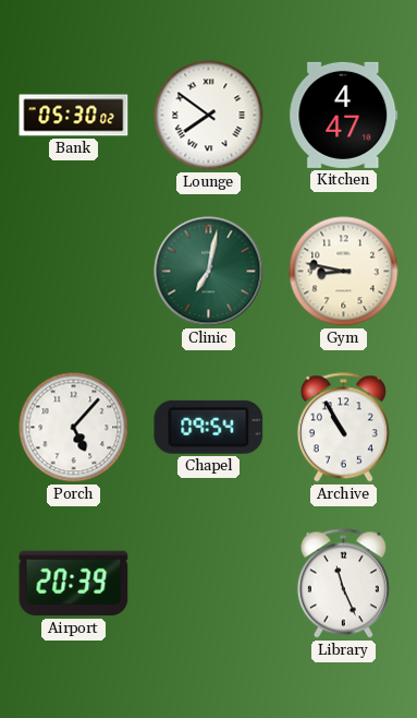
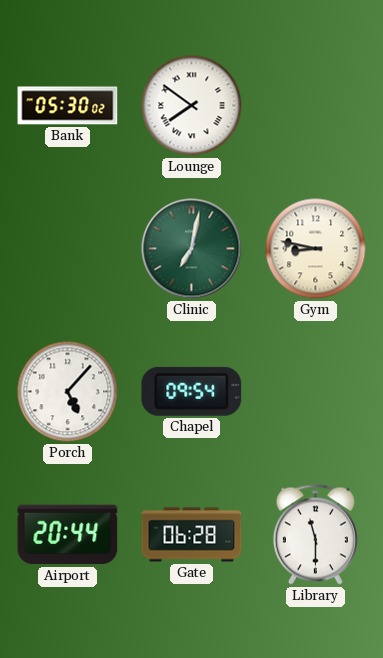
Kitchen: 4:47 -> none
Archive: 10:55 -> none
Airport: 20:39 -> 20:44
Gate: none -> 06:28
Library: 11:26 -> 11:30
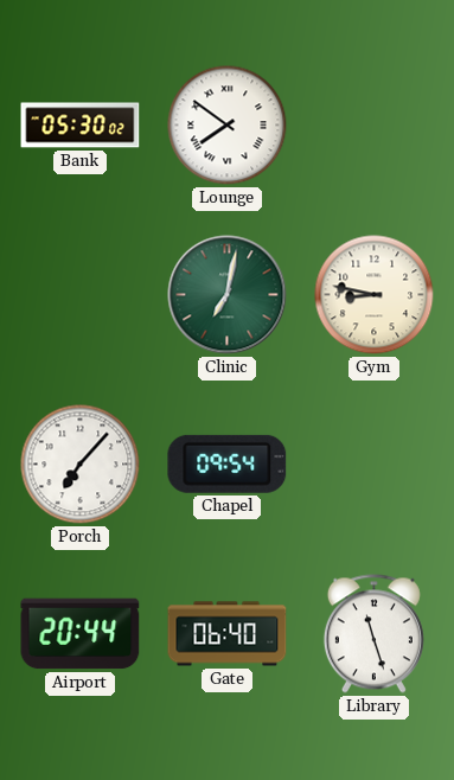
Porch: 5:07 -> 7:07
Gate: 06:28 -> 06:40
Library: 11:30 -> 11:27
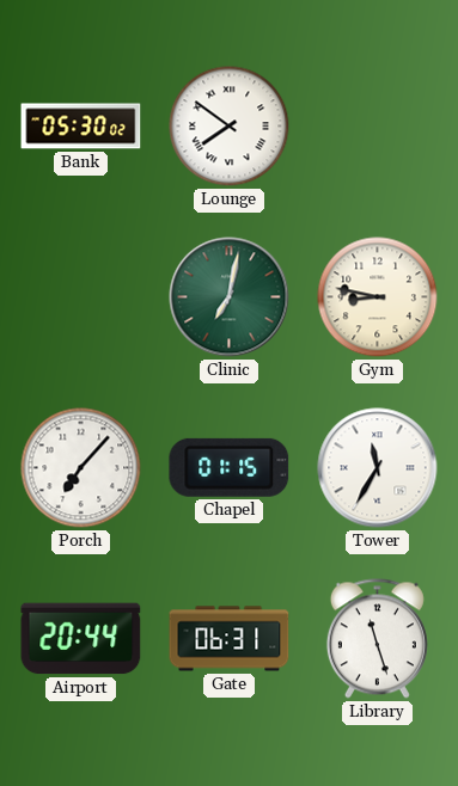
Chapel: 09:54 -> 01:15
Tower: none -> 11:35
Gate: 06:40 -> 06:31
